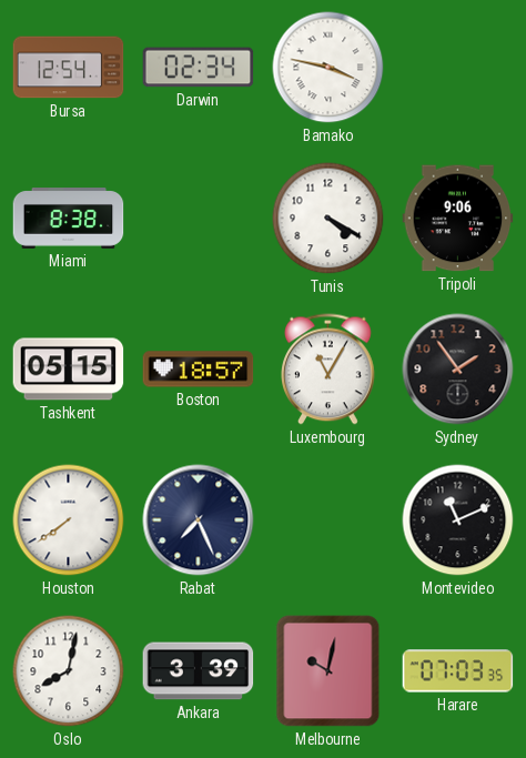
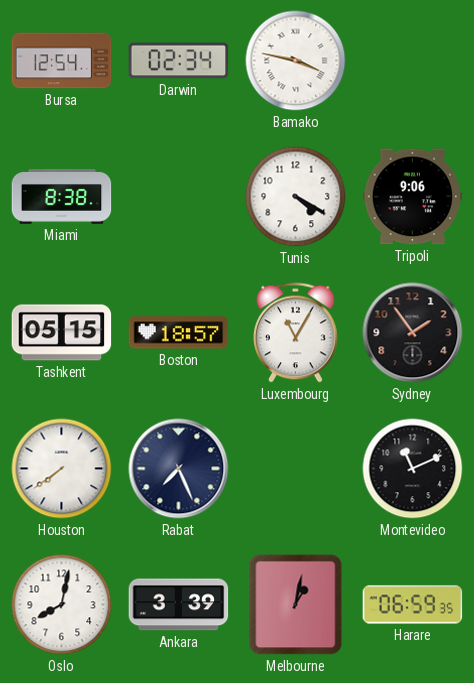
Melbourne: 10:02 -> 1:02
Harare: 07:03 -> 06:59
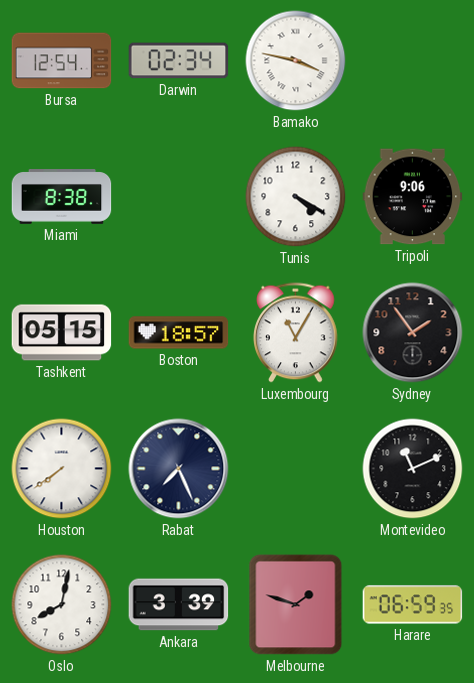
Melbourne: 1:02 -> 1:48
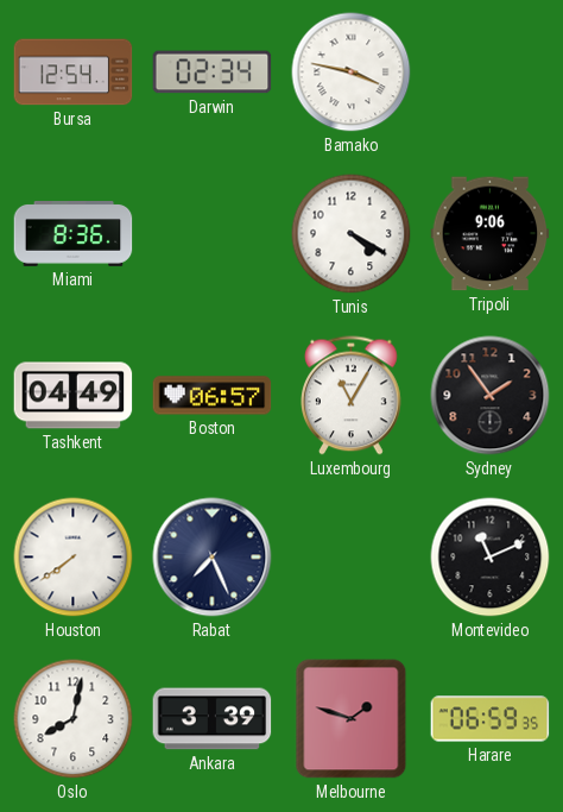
Miami: 8:38 -> 8:36
Tashkent: 05:15 -> 04:49
Boston: 18:57 -> 06:57
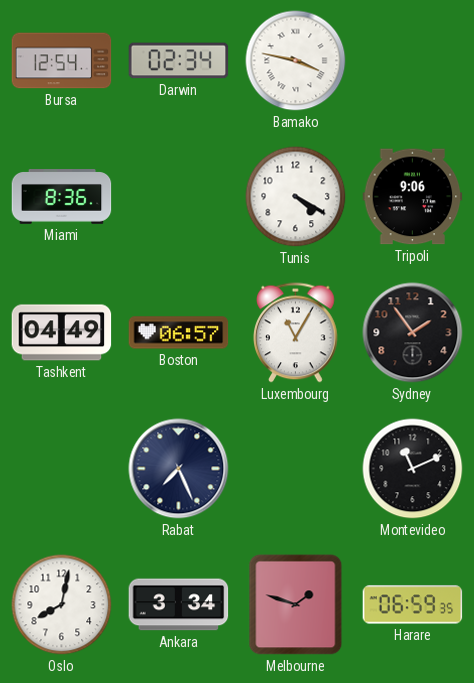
Houston: 7:39 -> none
Ankara: 3:39 -> 3:34
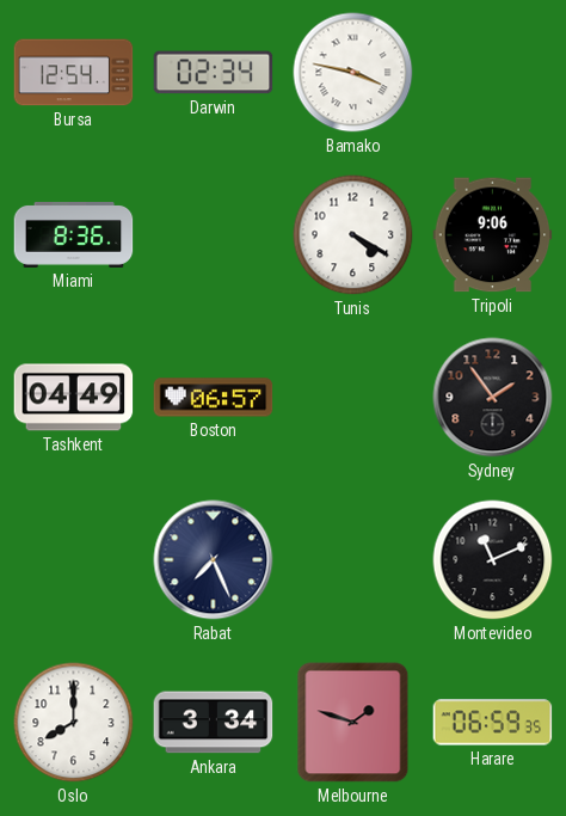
Luxembourg: 11:05 -> none
Oslo: 8:02 -> 8:00
